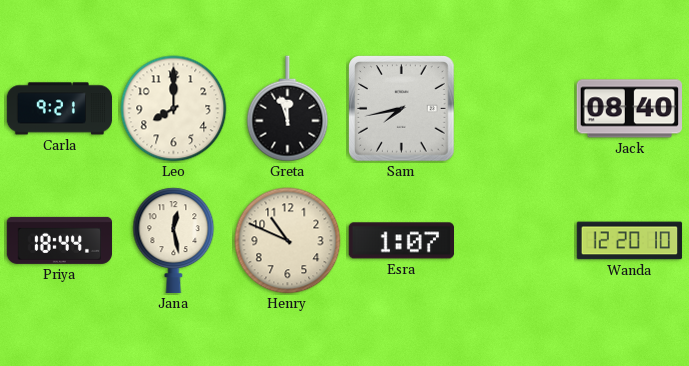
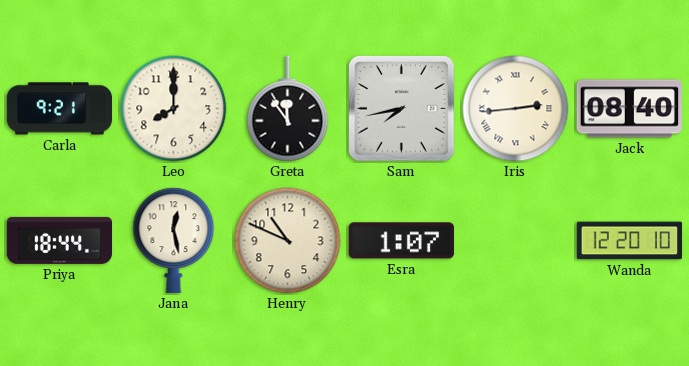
Greta: 11:57 -> 11:54
Iris: none -> 2:44
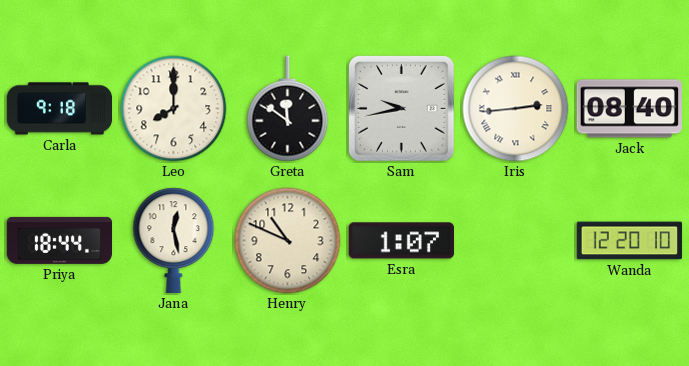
Carla: 9:21 -> 9:18
Greta: 11:54 -> 11:51
Sam: 7:43 -> 9:43
